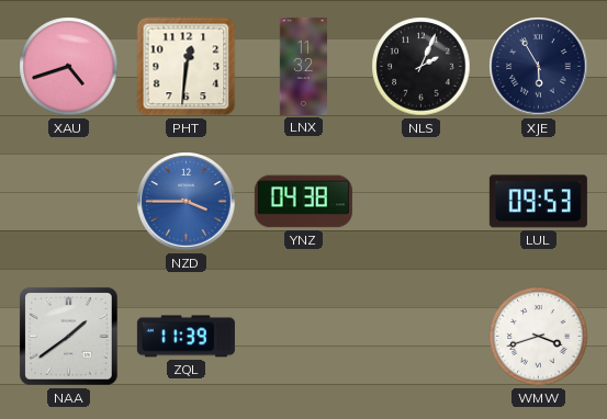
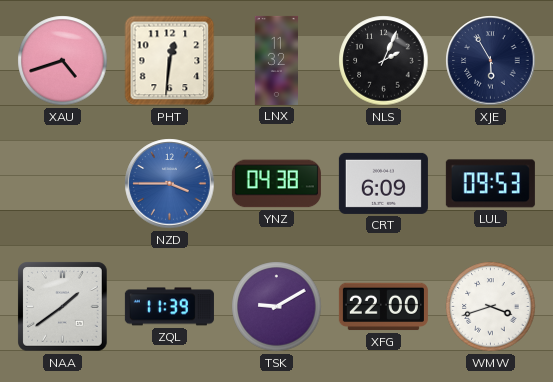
CRT: none -> 6:09
TSK: none -> 9:10
XFG: none -> 22:00
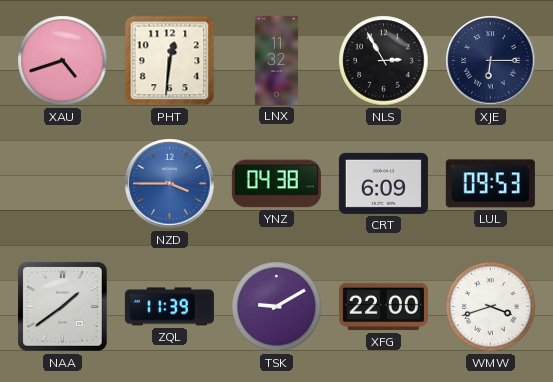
NLS: 2:04 -> 2:55
XJE: 5:55 -> 6:15
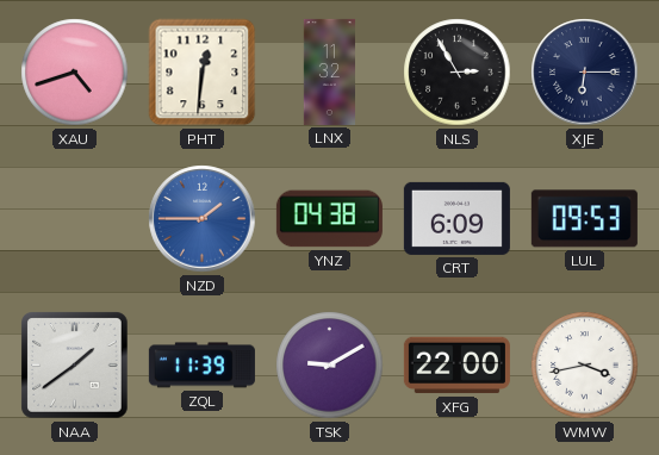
NZD: 3:45 -> 1:45
WMW: 3:42 -> 3:43
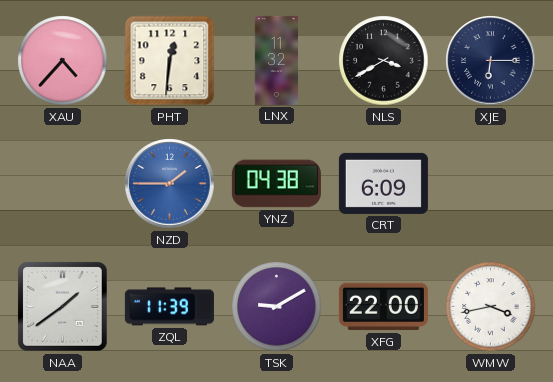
XAU: 4:42 -> 4:37
NLS: 2:55 -> 3:40
LUL: 09:53 -> none
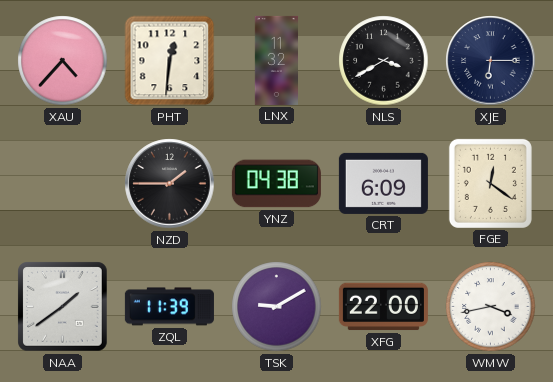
NZD dial: blue -> black
FGE: none -> 12:21
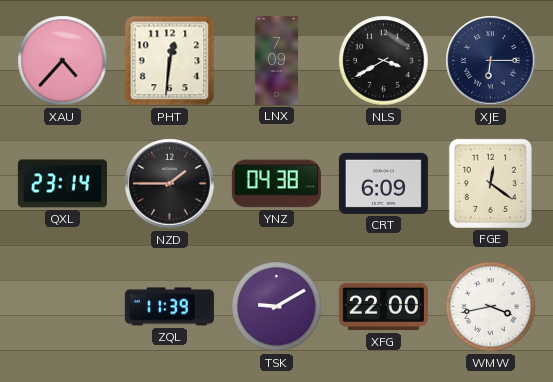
LNX: 11:32 -> 7:09
QXL: none -> 23:14
NAA: 1:39 -> none
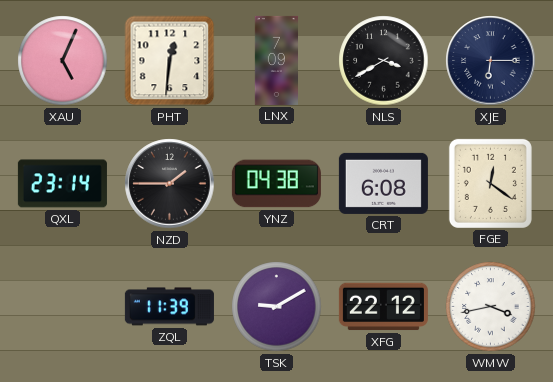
XAU: 4:37 -> 5:04
CRT: 6:09 -> 6:08
XFG: 22:00 -> 22:12
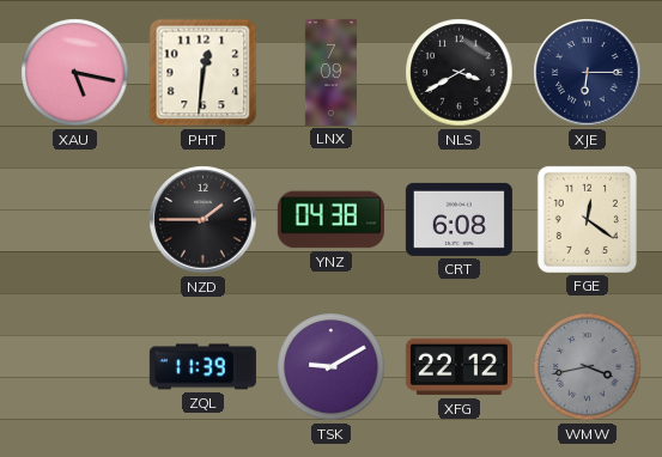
XAU: 5:04 -> 5:17
QXL: 23:14 -> none
WMW dial: white -> grey
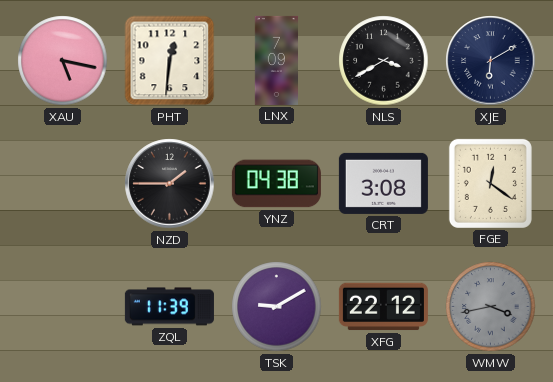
XJE: 6:15 -> 6:10
CRT: 6:08 -> 3:08
